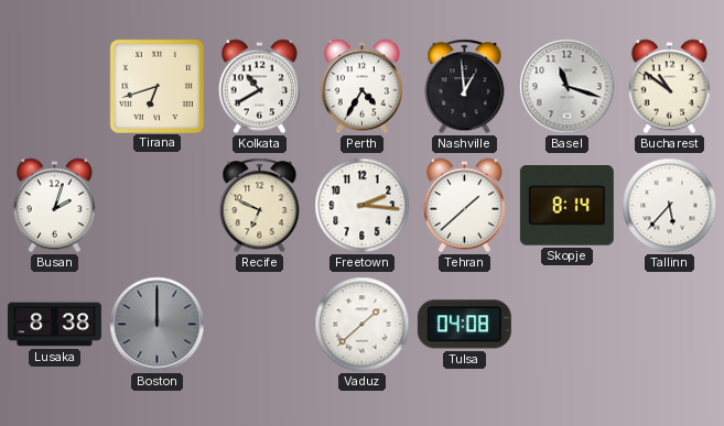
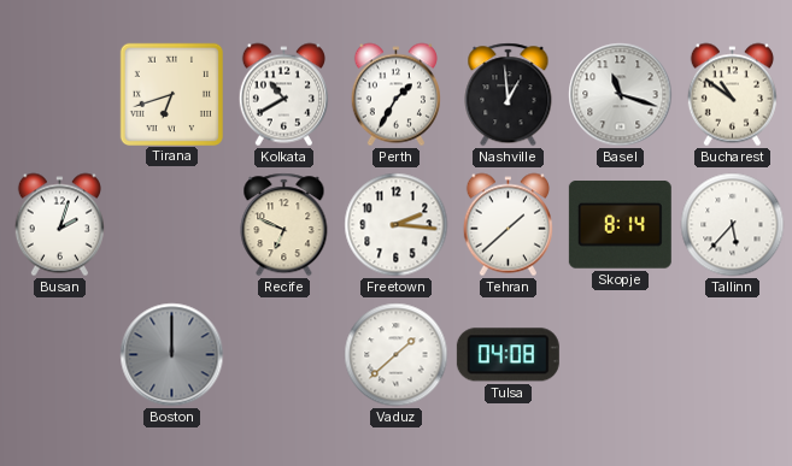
Perth: 4:35 -> 1:35
Lusaka: 8:38 -> none
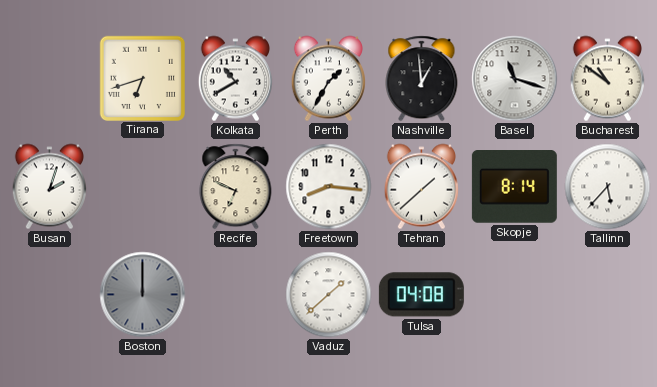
Freetown: 2:16 -> 8:16
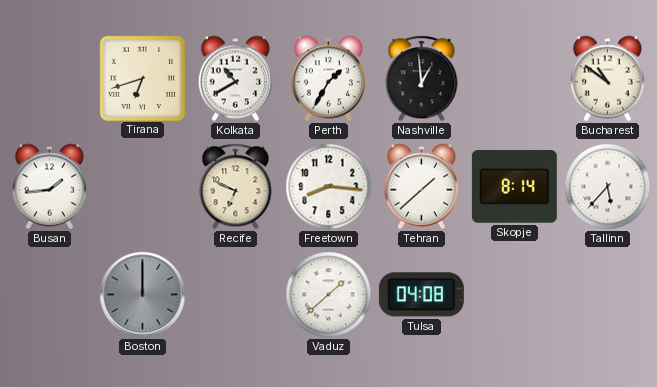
Basel: 11:18 -> none
Busan: 2:03 -> 1:44
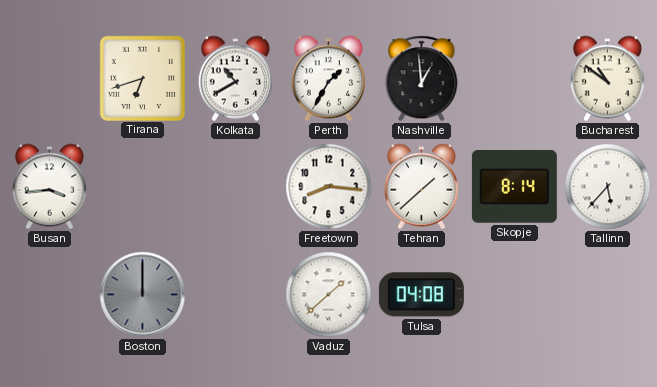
Busan: 1:44 -> 3:44
Recife: 6:49 -> none
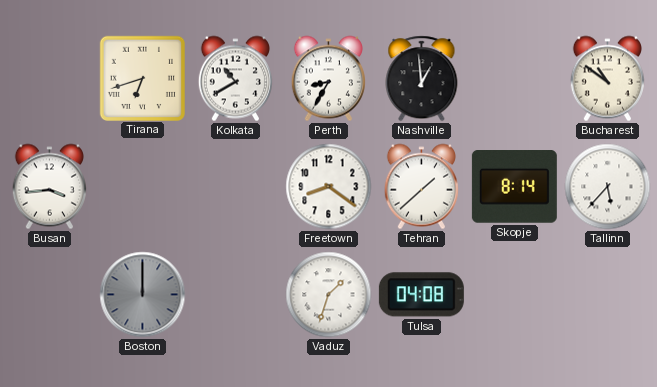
Perth: 1:35 -> 8:35
Freetown: 8:16 -> 8:21
Vaduz: 1:38 -> 1:33
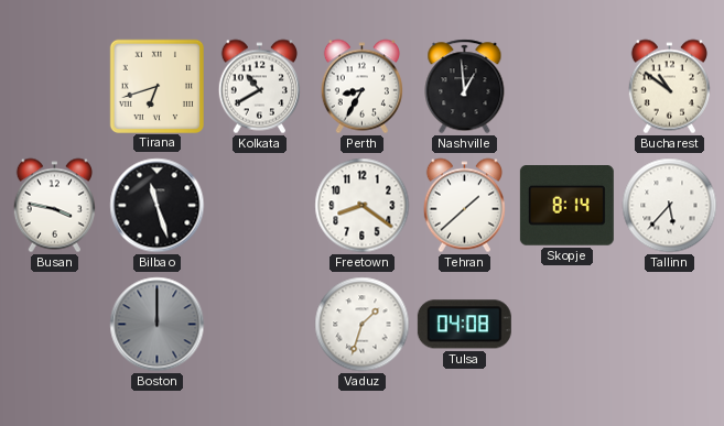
Busan: 3:44 -> 3:47
Bilbao: none -> 11:27
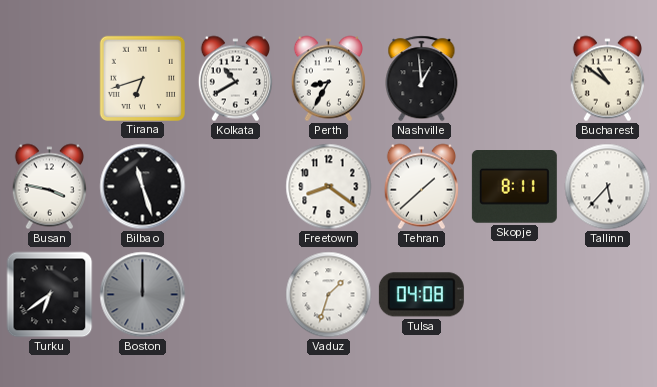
Skopje: 8:14 -> 8:11
Turku: none -> 6:39
